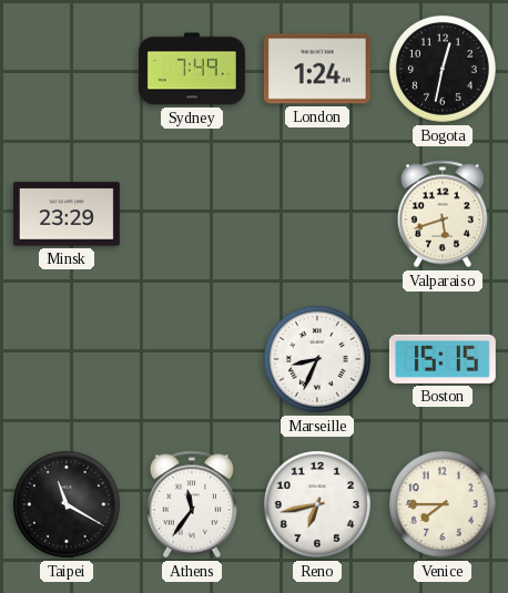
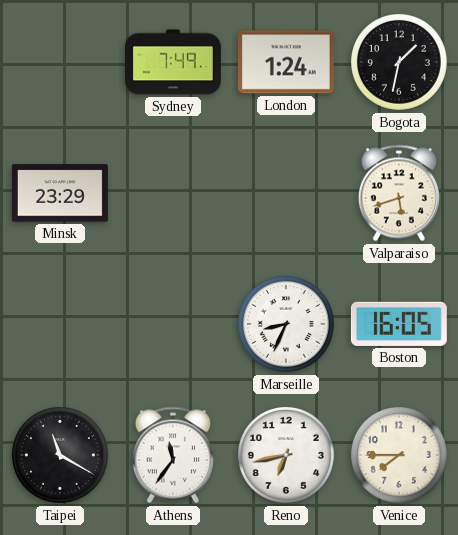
Bogota: 12:32 -> 1:32
Boston: 15:15 -> 16:05
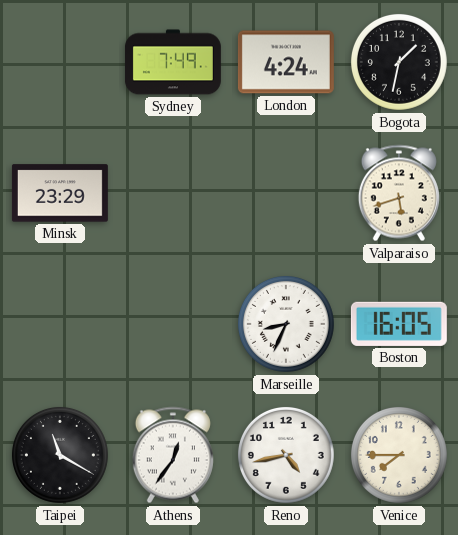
London: 1:24 -> 4:24
Athens: 11:36 -> 12:36
Reno: 6:43 -> 4:43
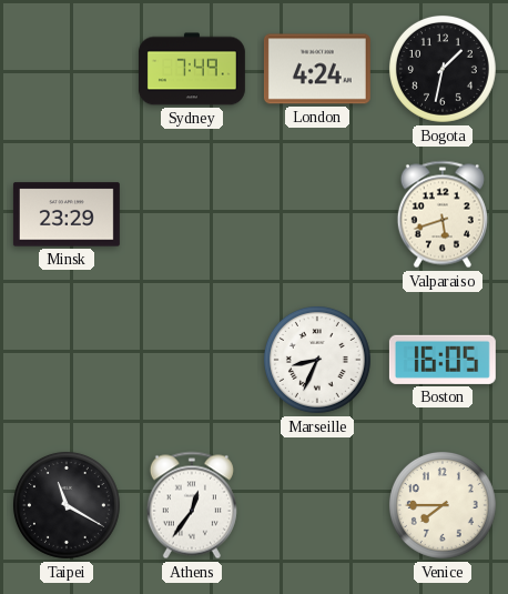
Reno: 4:43 -> none
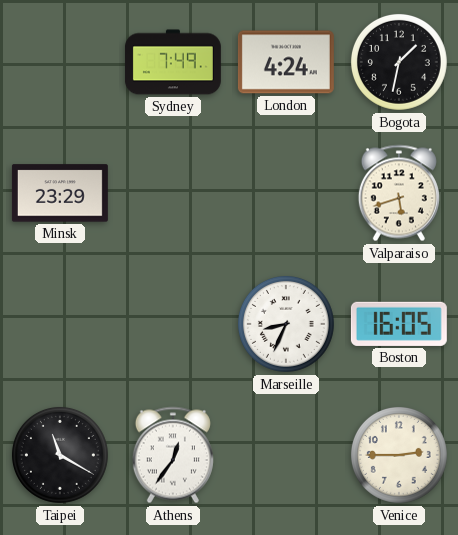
Venice: 7:45 -> 2:45
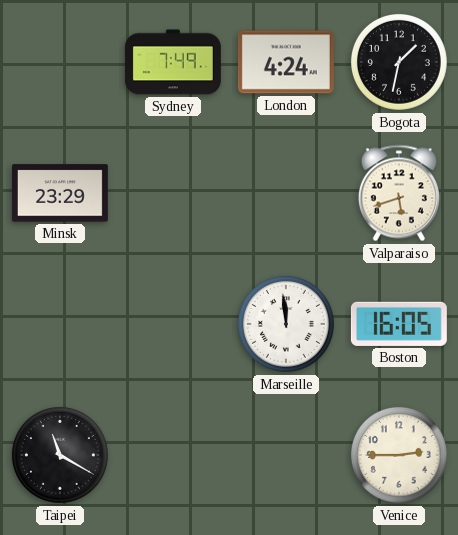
Marseille: 8:34 -> 11:59
Athens: 12:36 -> none
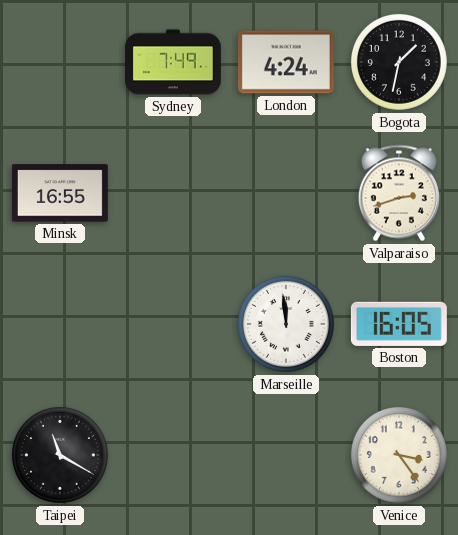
Minsk: 23:29 -> 16:55
Valparaiso: 5:42 -> 2:42
Venice: 2:45 -> 3:24
